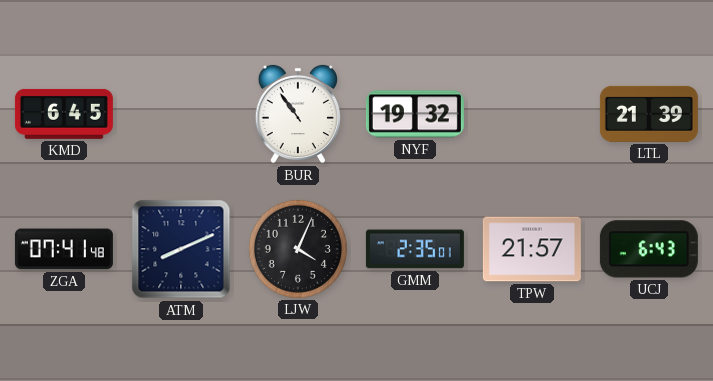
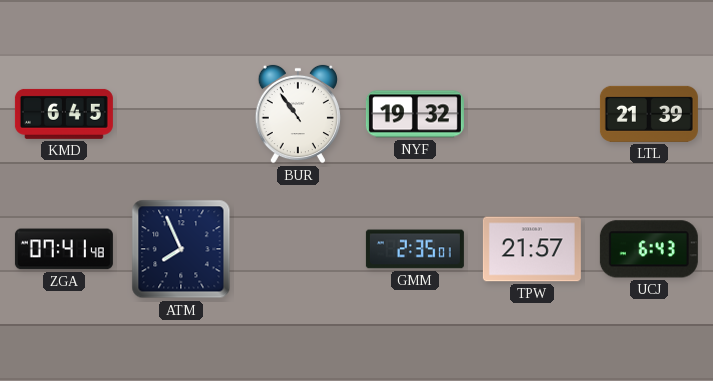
ATM: 8:11 -> 7:56
LJW: 4:04 -> none
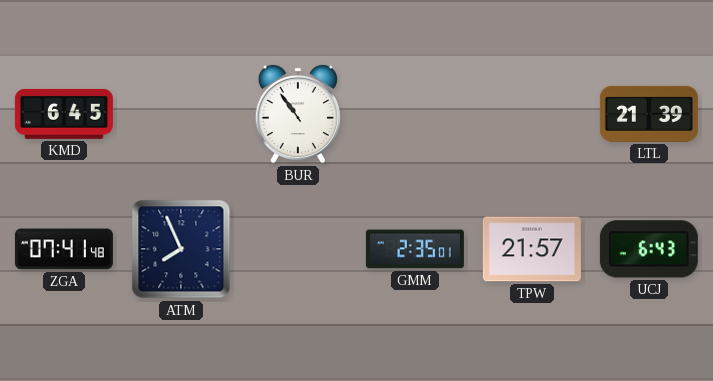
NYF: 19:32 -> none
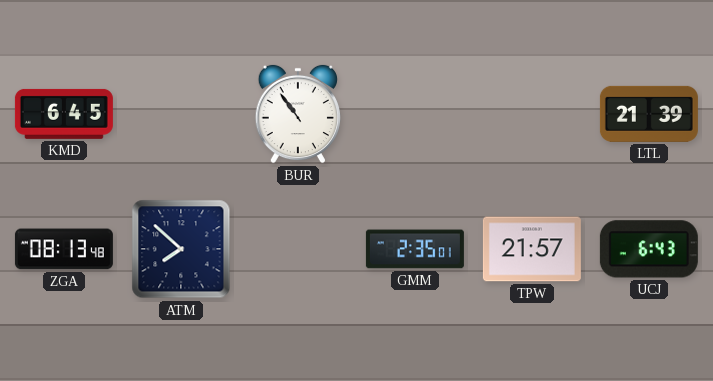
ZGA: 07:41 -> 08:13
ATM: 7:56 -> 7:52
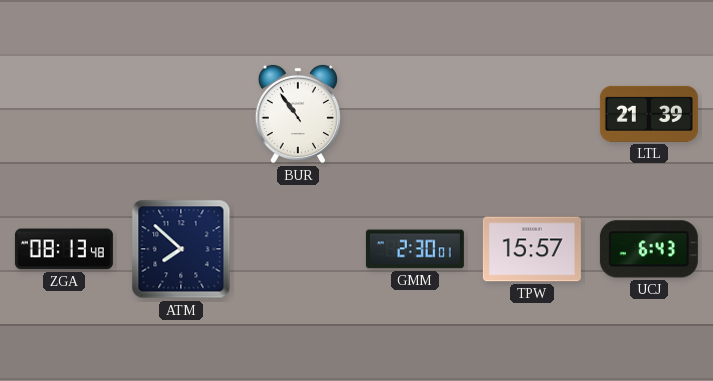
KMD: 6:45 -> none
GMM: 2:35 -> 2:30
TPW: 21:57 -> 15:57
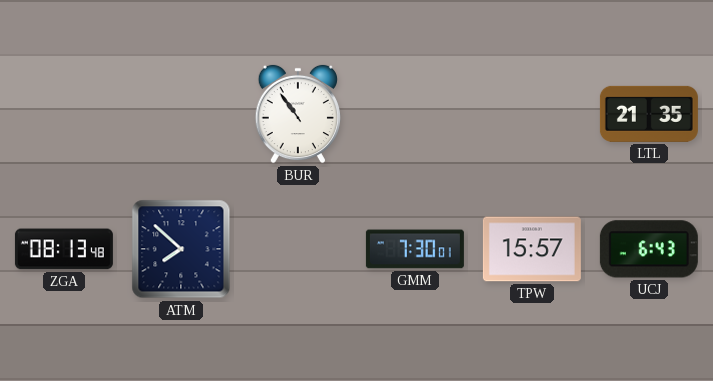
LTL: 21:39 -> 21:35
GMM: 2:30 -> 7:30
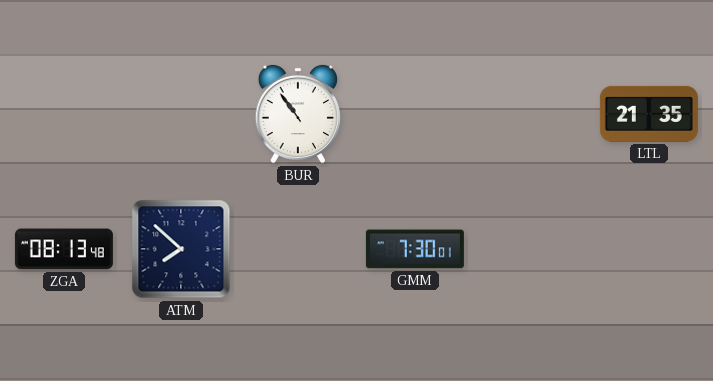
TPW: 15:57 -> none
UCJ: 6:43 -> none
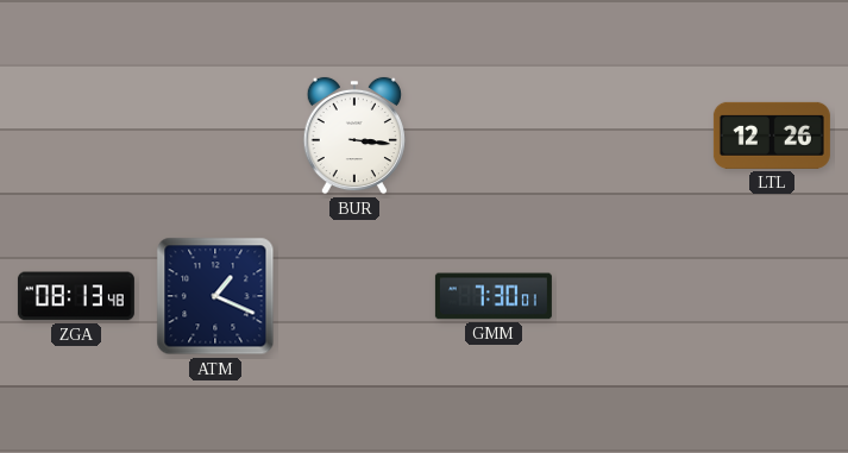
BUR: 10:54 -> 3:16
LTL: 21:35 -> 12:26
ATM: 7:52 -> 1:19
